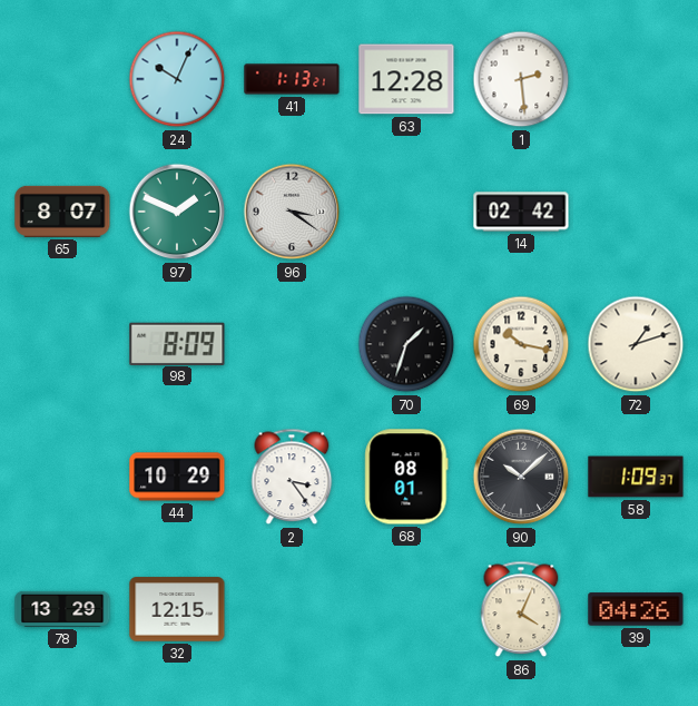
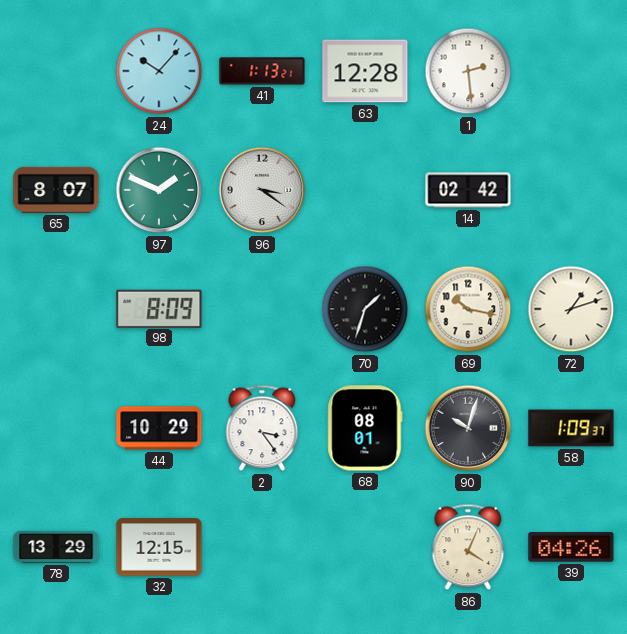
24: 10:04 -> 10:07
90: 10:08 -> 10:03
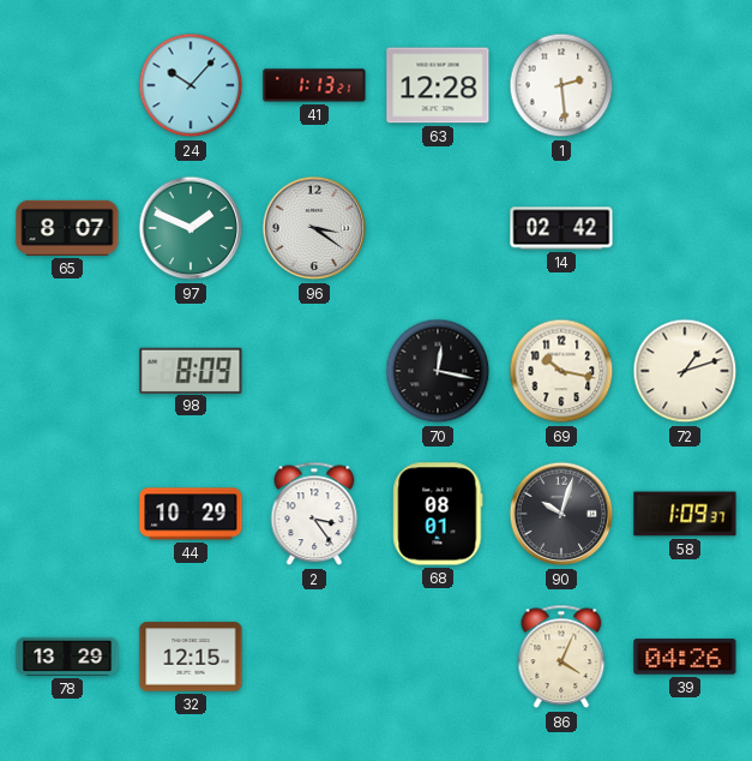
70: 1:33 -> 12:17
